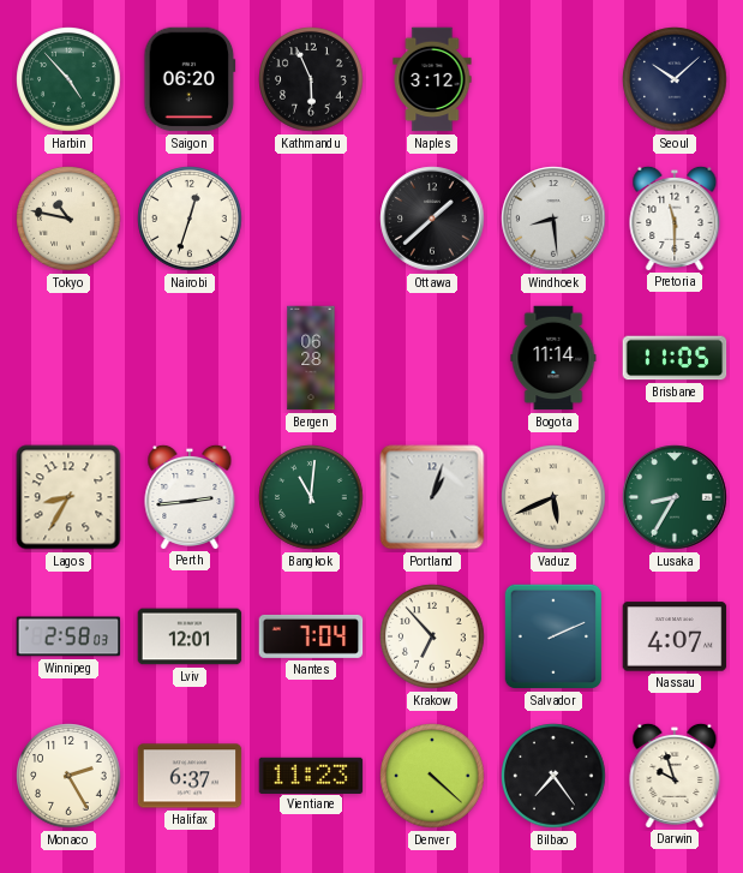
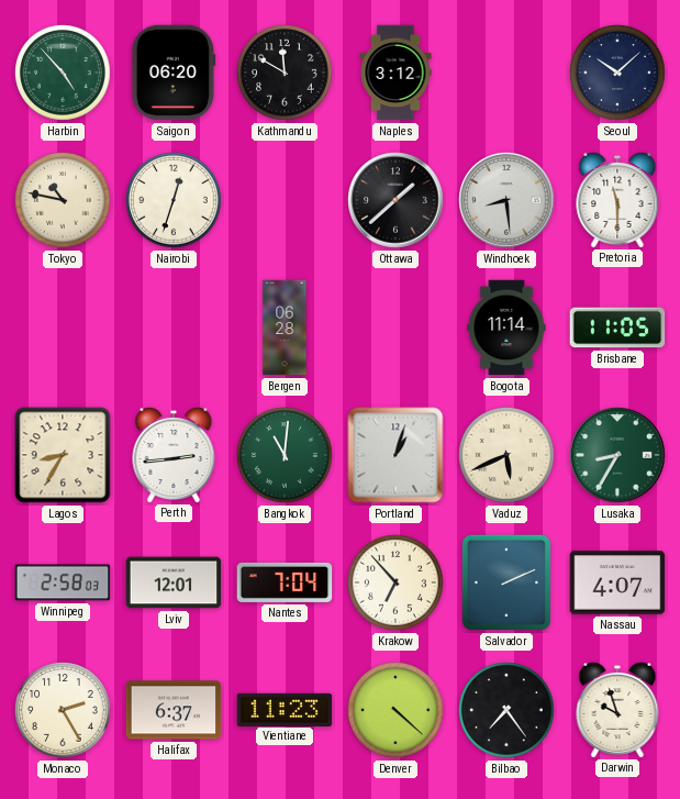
Kathmandu: 5:56 -> 11:50
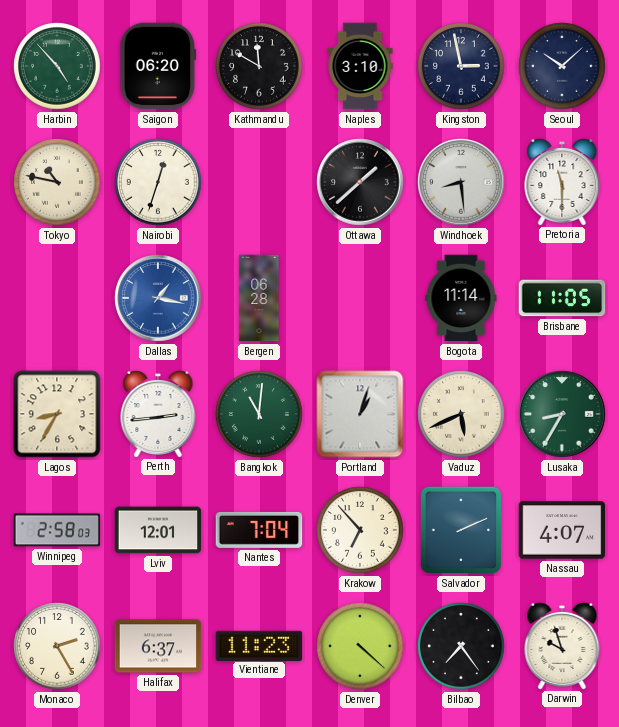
Naples: 3:12 -> 3:10
Kingston: none -> 2:58
Dallas: none -> 1:17
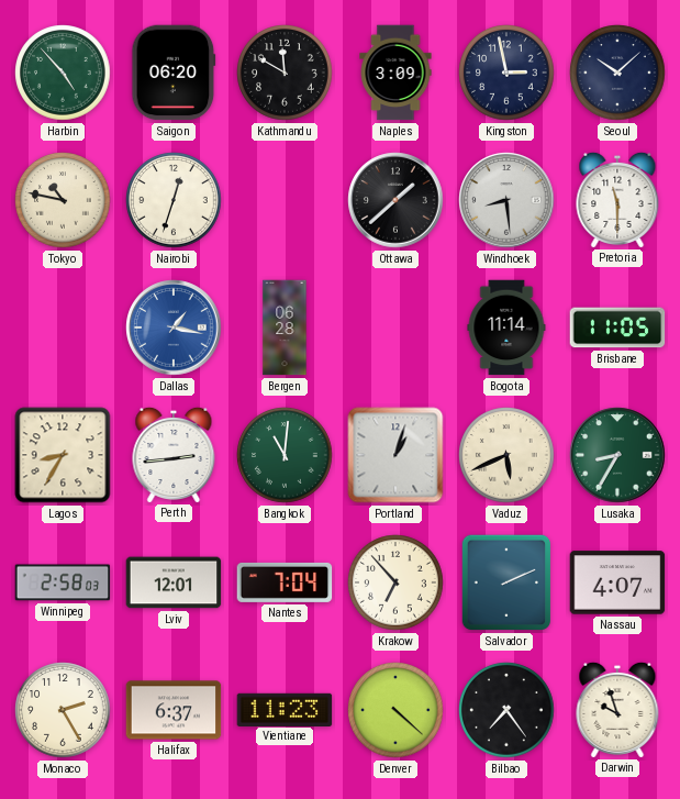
Naples: 3:10 -> 3:09
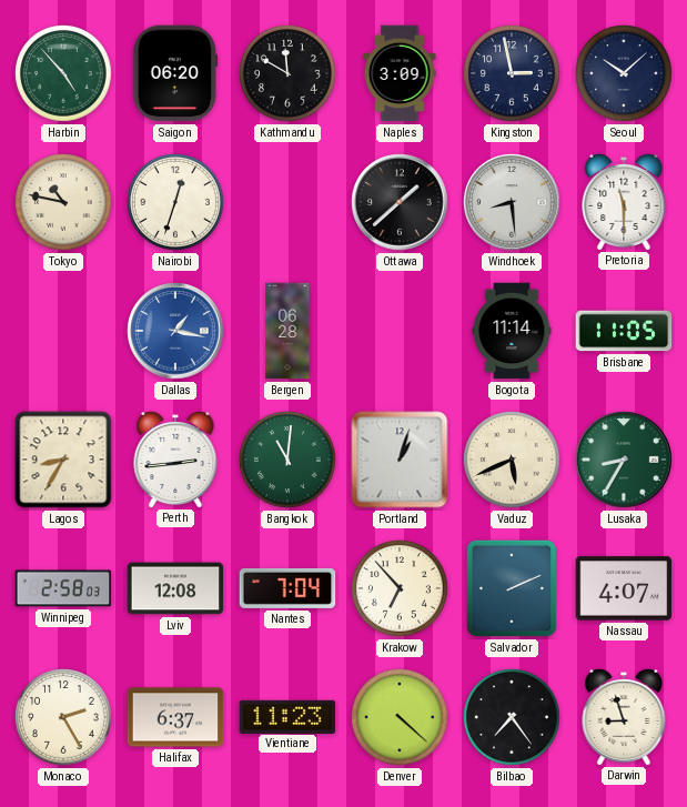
Lviv: 12:01 -> 12:08
Darwin: 9:57 -> 8:57
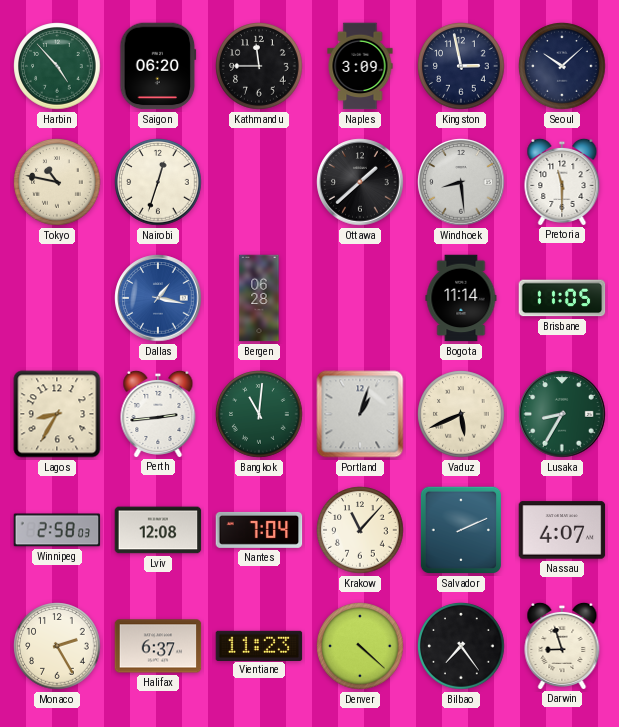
Kathmandu: 11:50 -> 11:45
Krakow: 6:53 -> 11:07
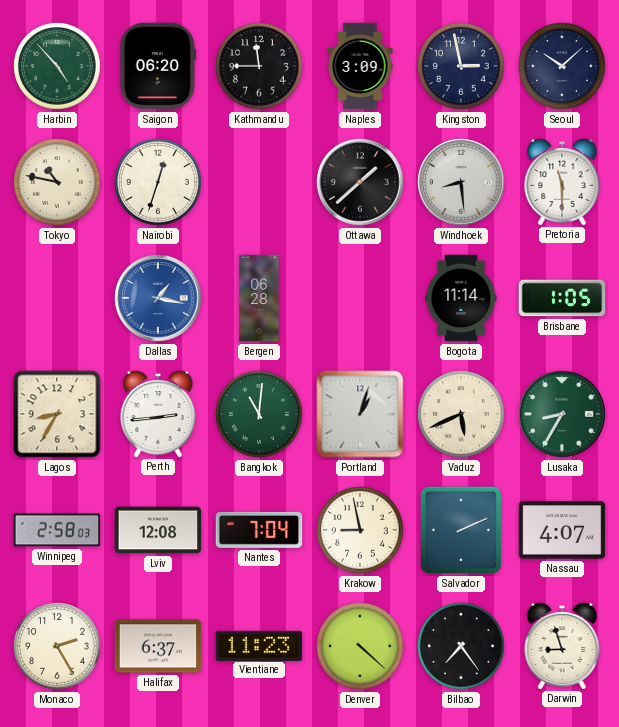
Brisbane: 11:05 -> 1:05
Krakow: 11:07 -> 8:58
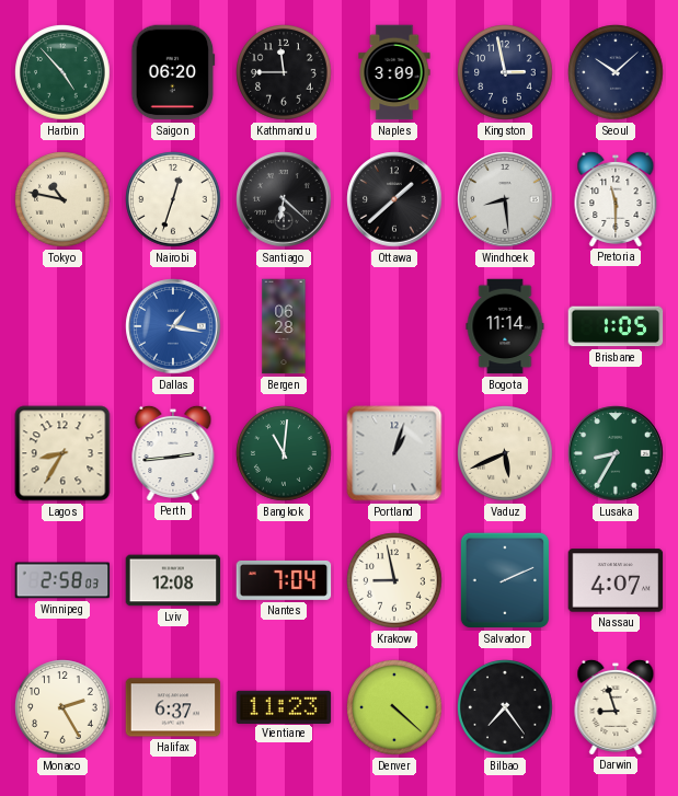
Santiago: none -> 6:22
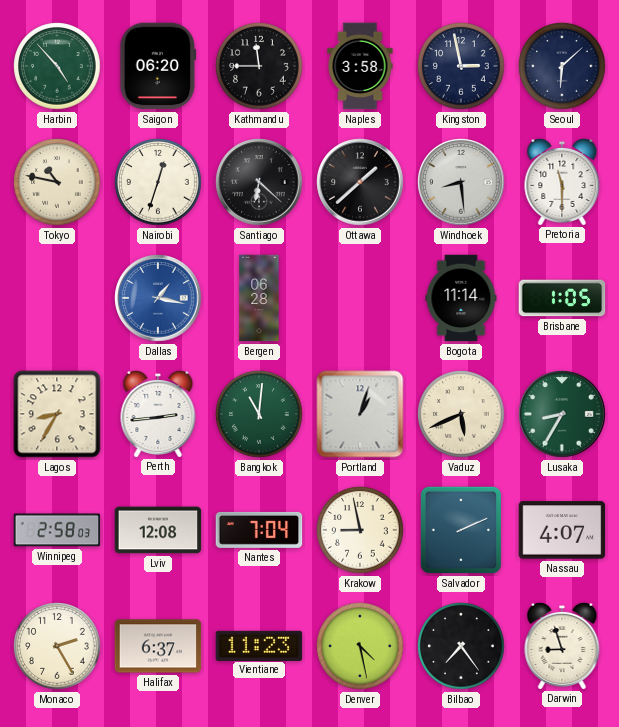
Naples: 3:09 -> 3:58
Seoul: 10:08 -> 6:08
Denver: 4:22 -> 4:28
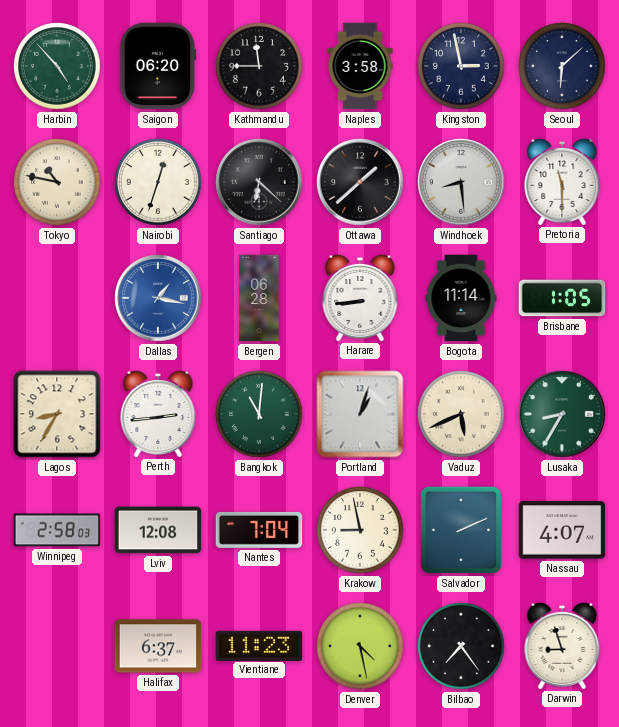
Harare: none -> 8:44
Monaco: 2:25 -> none
